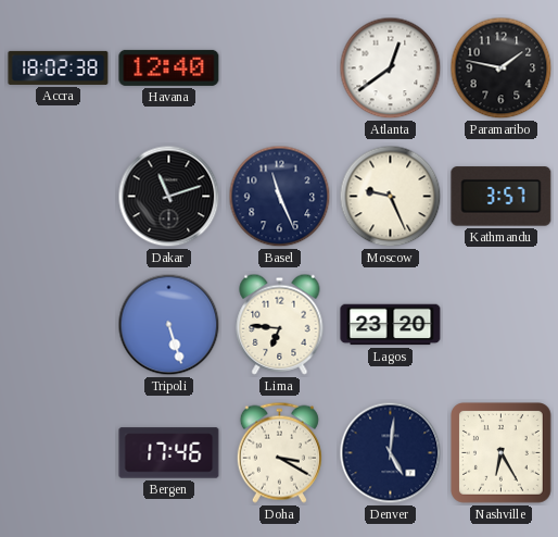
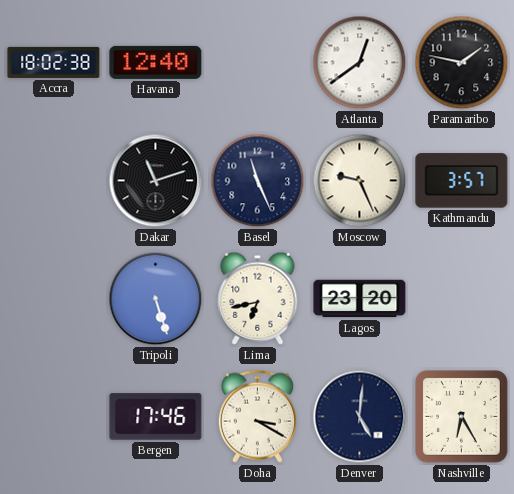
Lima: 6:46 -> 6:43
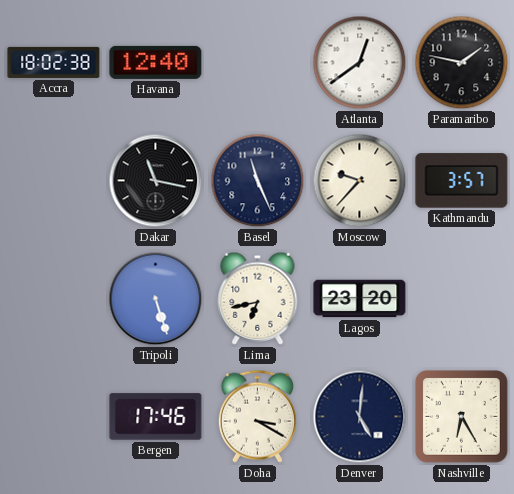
Dakar: 11:12 -> 11:17
Moscow: 9:26 -> 9:37
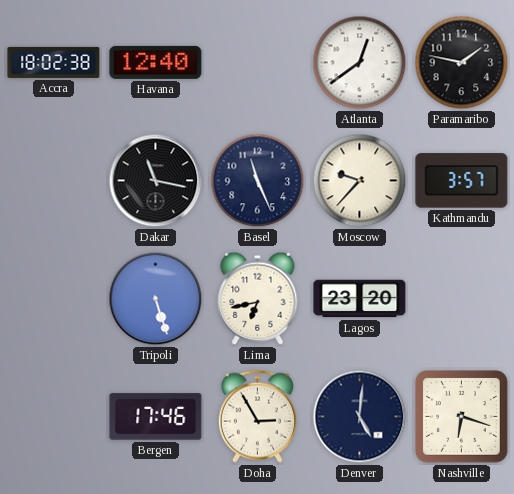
Doha: 3:20 -> 2:55
Nashville: 6:25 -> 6:18
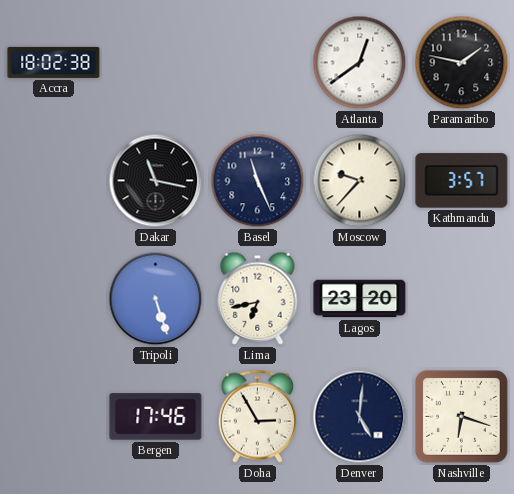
Havana: 12:40 -> none
